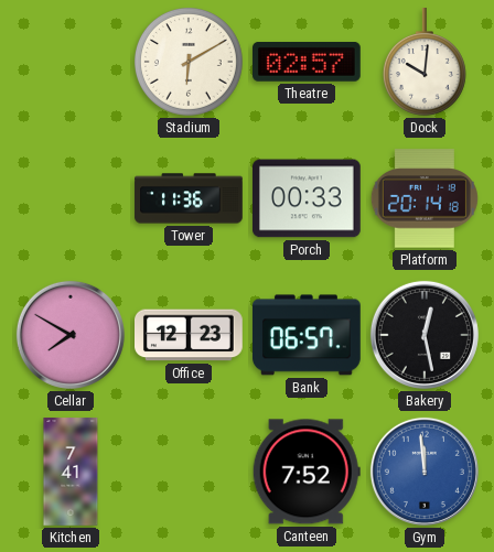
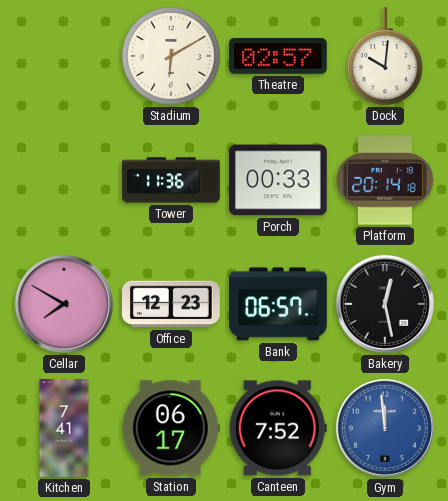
Station: none -> 06:17
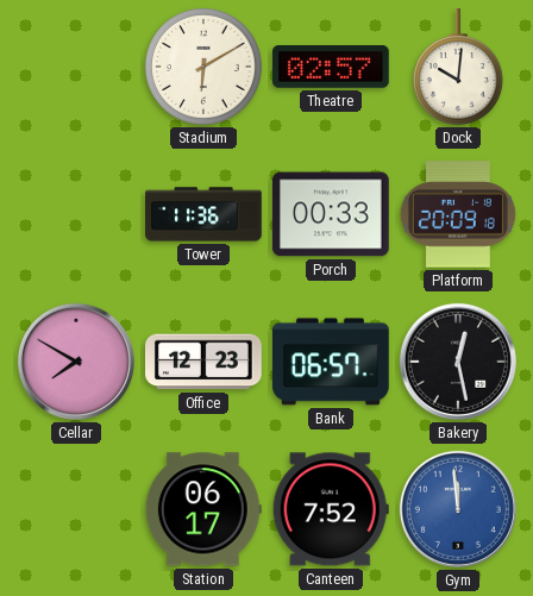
Platform: 20:14 -> 20:09
Kitchen: 7:41 -> none
